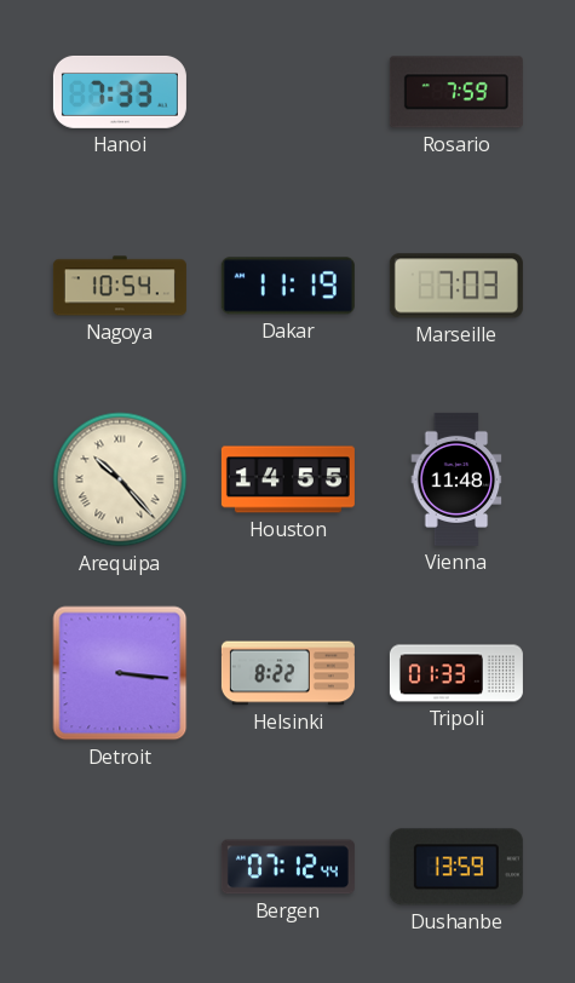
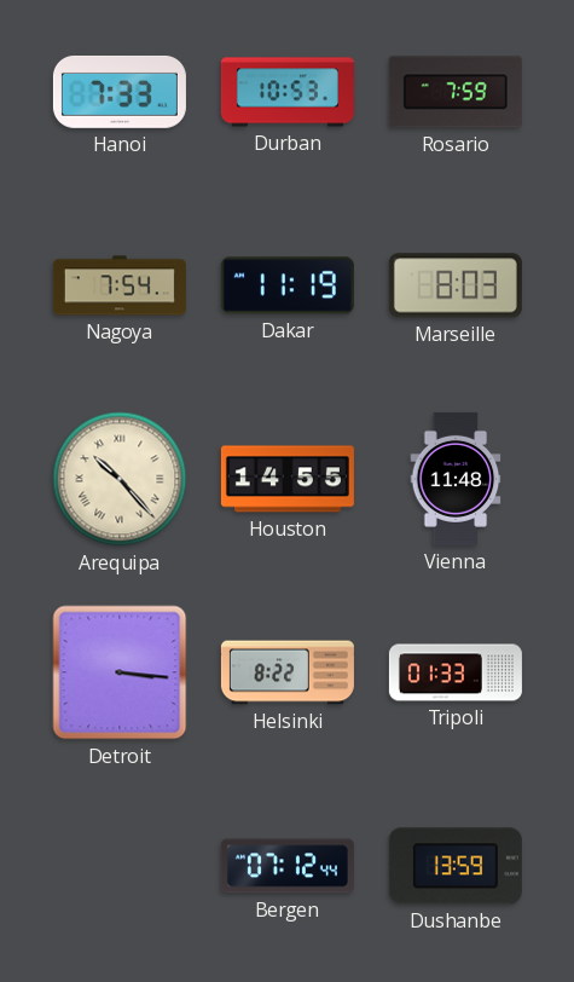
Durban: none -> 10:53
Nagoya: 10:54 -> 7:54
Marseille: 7:03 -> 8:03
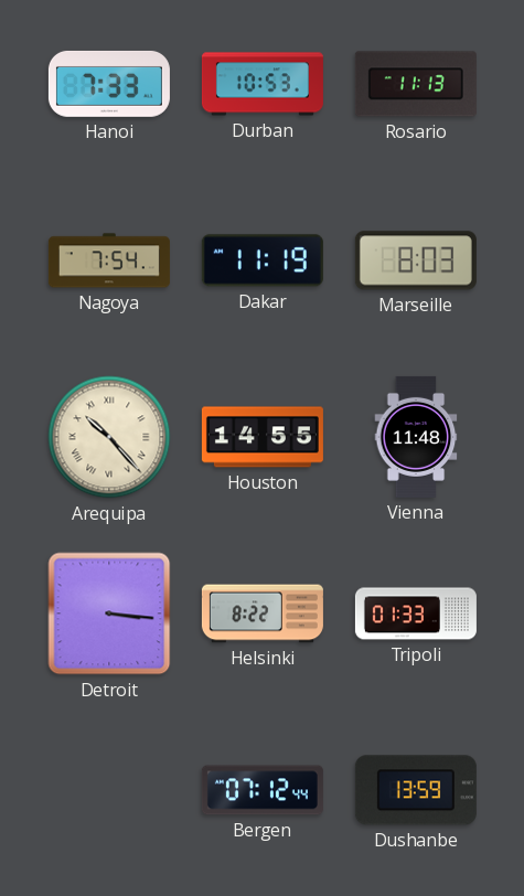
Rosario: 7:59 -> 11:13
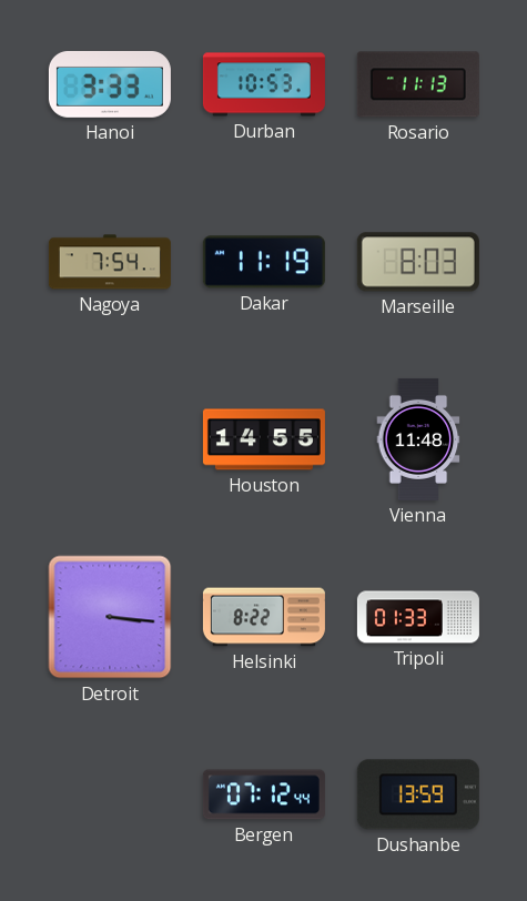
Hanoi: 7:33 -> 3:33
Arequipa: 10:23 -> none
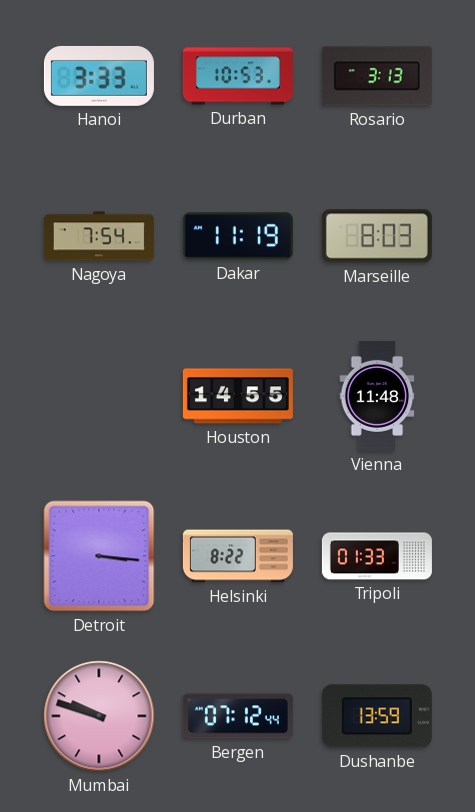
Rosario: 11:13 -> 3:13
Mumbai: none -> 9:48
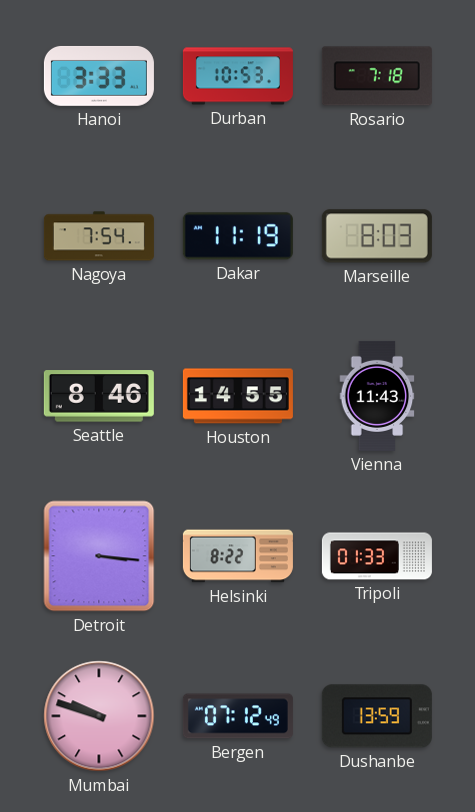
Rosario: 3:13 -> 7:18
Seattle: none -> 8:46
Vienna: 11:48 -> 11:43
Bergen: 07:12:44 -> 07:12:49
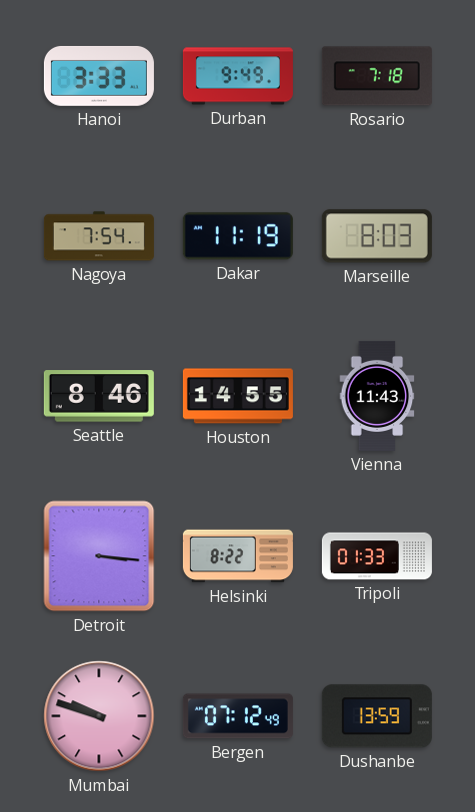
Durban: 10:53 -> 9:49
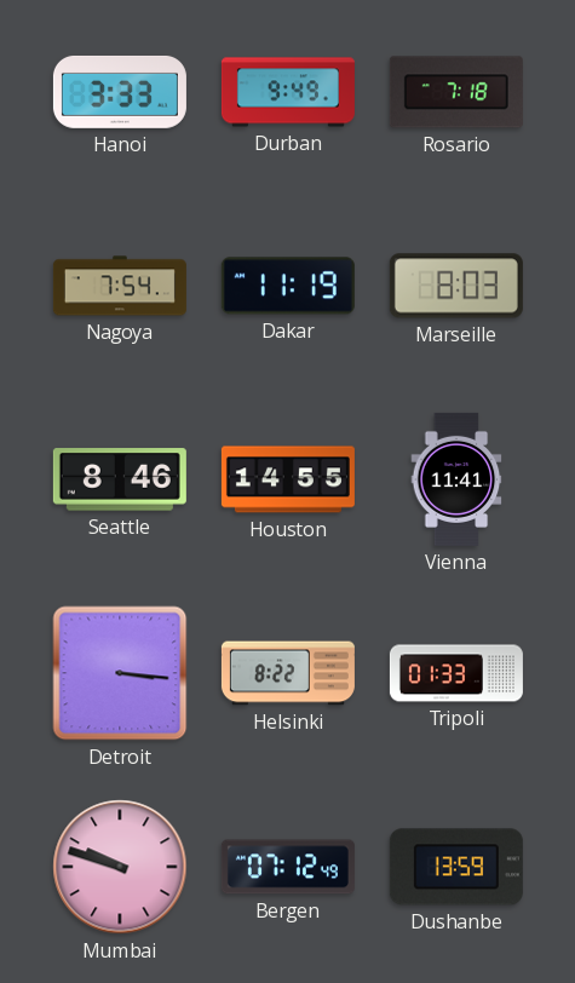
Vienna: 11:43 -> 11:41
